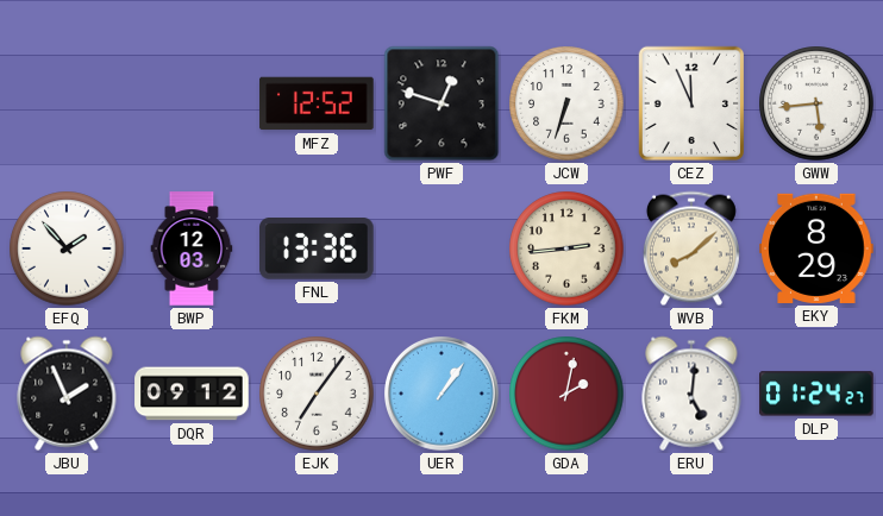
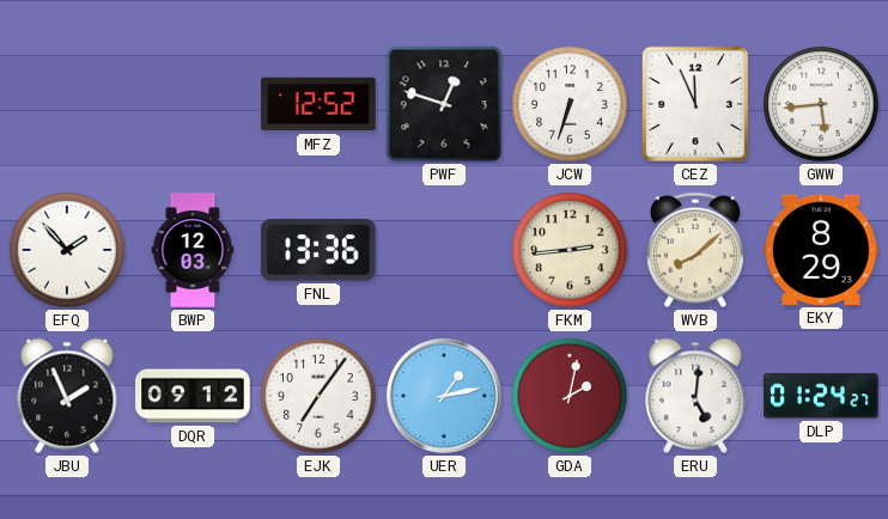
UER: 1:06 -> 1:13
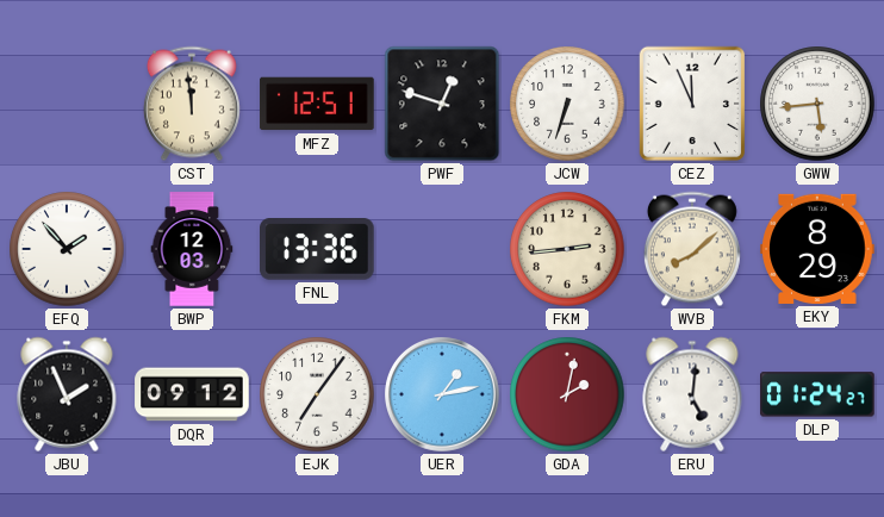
CST: none -> 11:59
MFZ: 12:52 -> 12:51
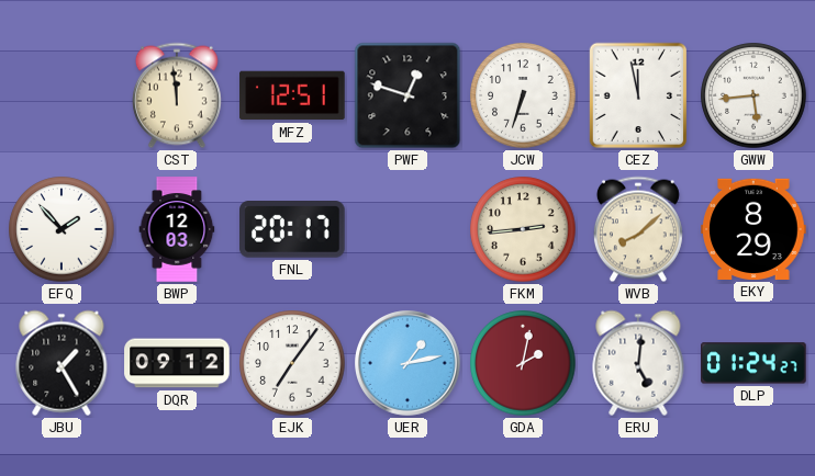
CEZ: 11:56 -> 11:58
FNL: 13:36 -> 20:17
JBU: 1:56 -> 1:25
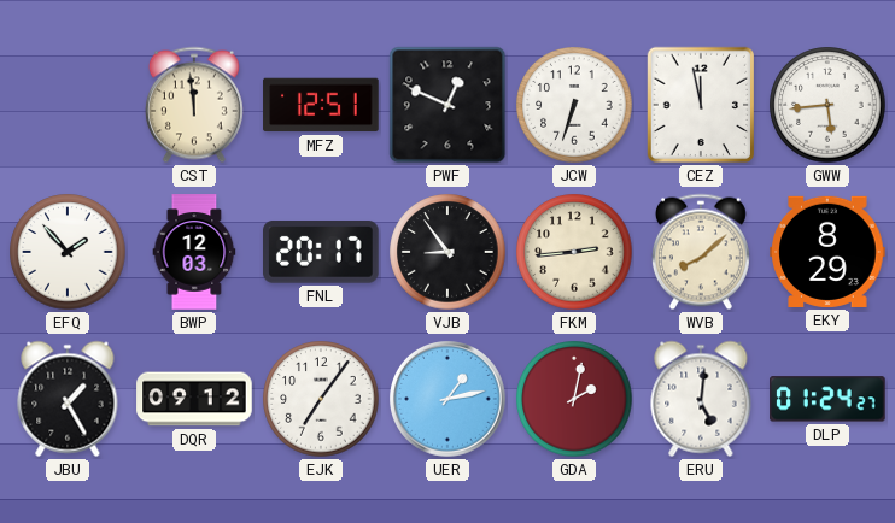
PWF: 12:48 -> 12:49
VJB: none -> 8:54
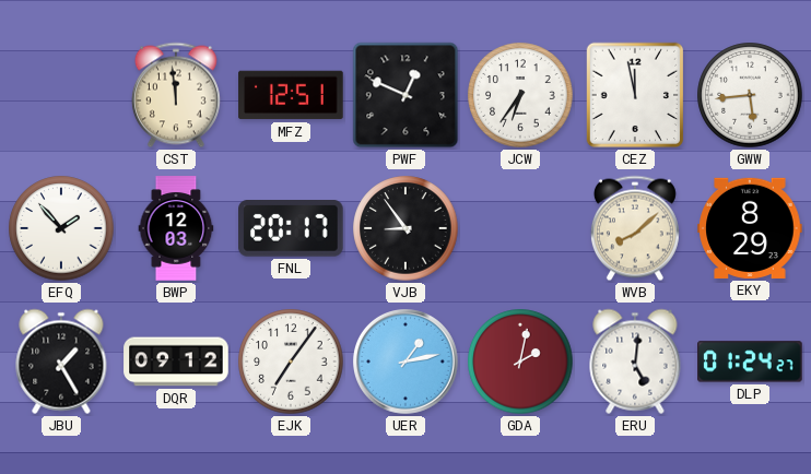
JCW: 6:33 -> 6:36
FKM: 2:44 -> none
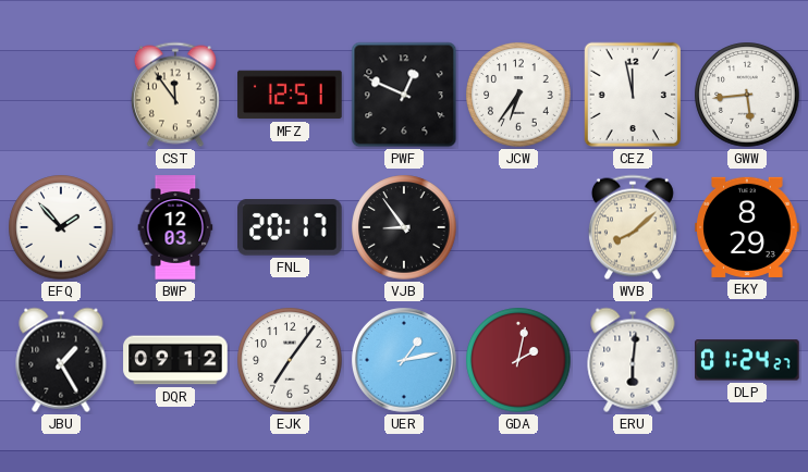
CST: 11:59 -> 11:54
ERU: 5:01 -> 6:01
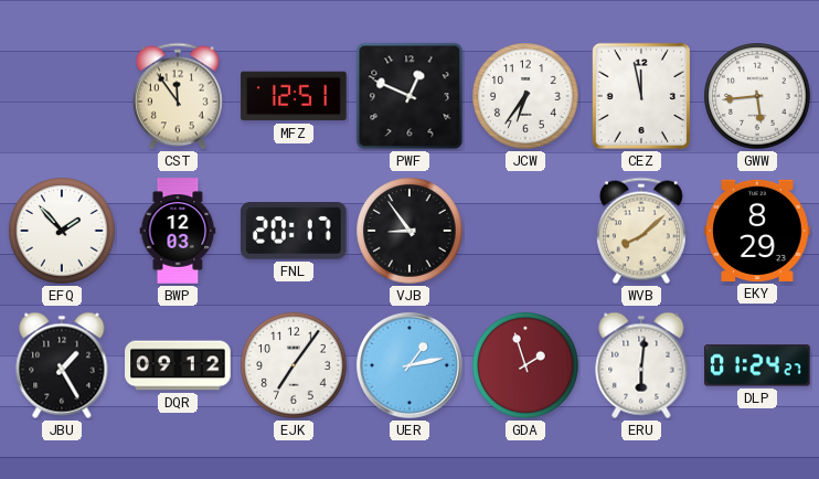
GDA: 2:02 -> 1:57
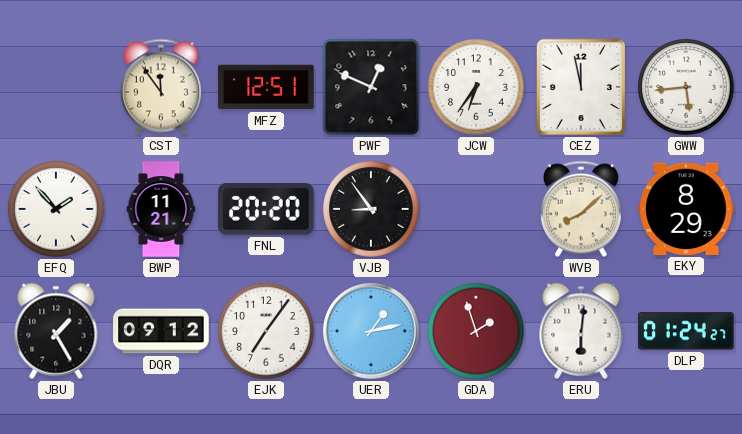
BWP: 12:03 -> 11:21
FNL: 20:17 -> 20:20
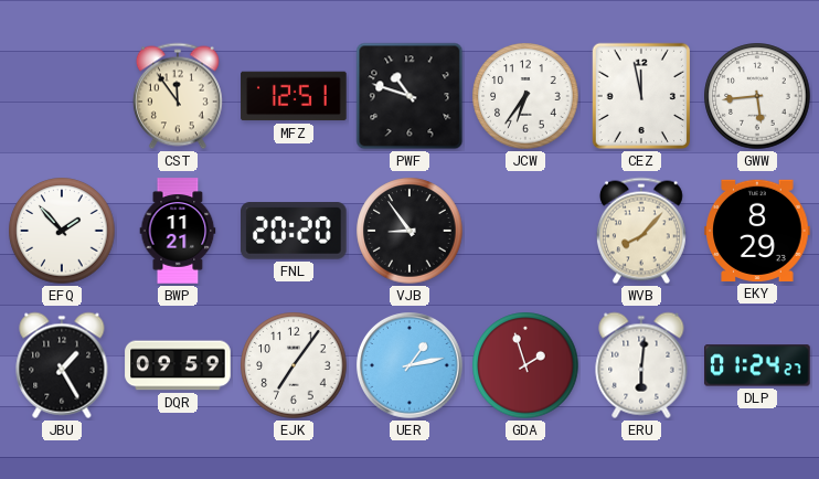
PWF: 12:49 -> 10:48
WVB: 8:08 -> 8:07
DQR: 09:12 -> 09:59
